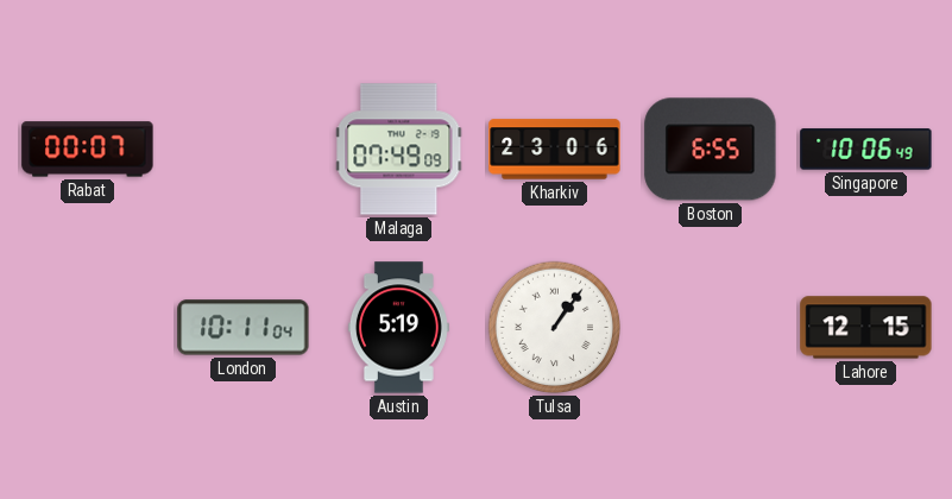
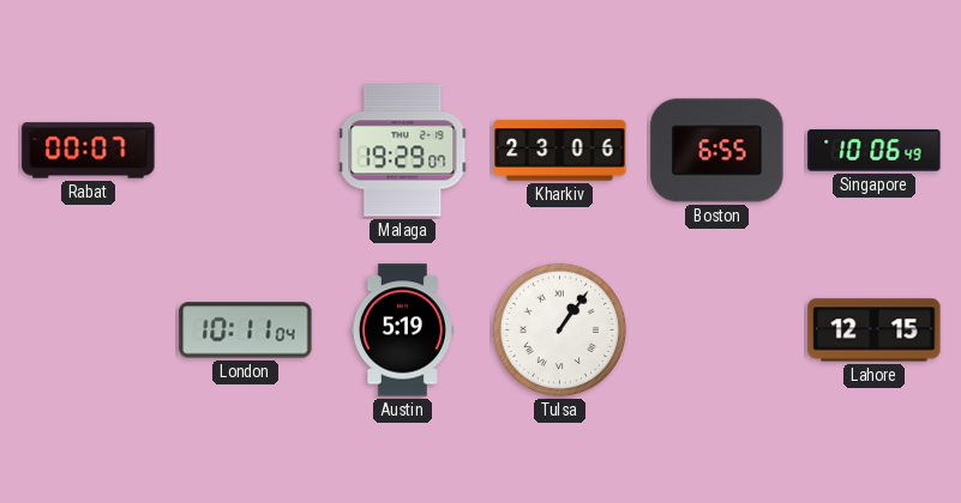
Malaga: 07:49 -> 19:29
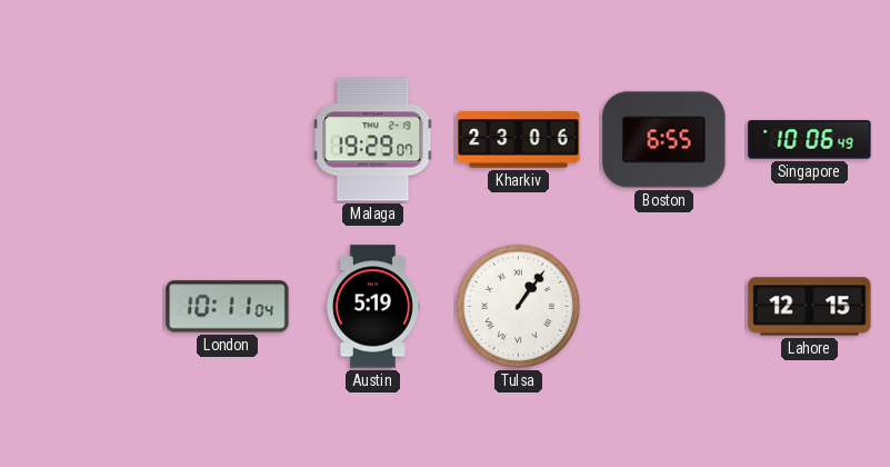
Rabat: 00:07 -> none
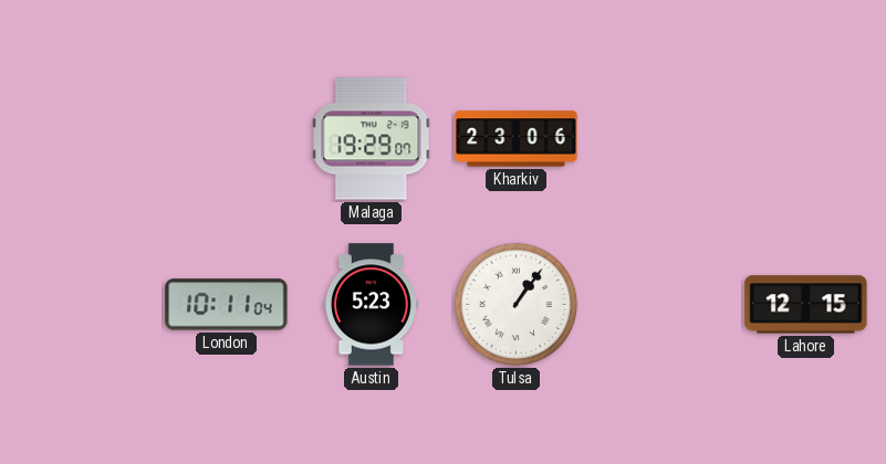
Boston: 6:55 -> none
Singapore: 10:06 -> none
Austin: 5:19 -> 5:23
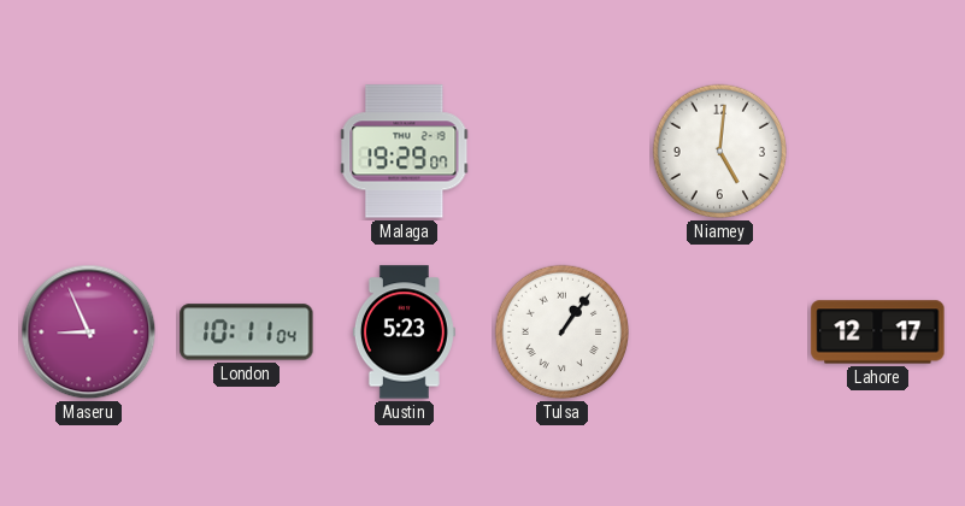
Kharkiv: 23:06 -> none
Niamey: none -> 5:01
Maseru: none -> 8:56
Lahore: 12:15 -> 12:17
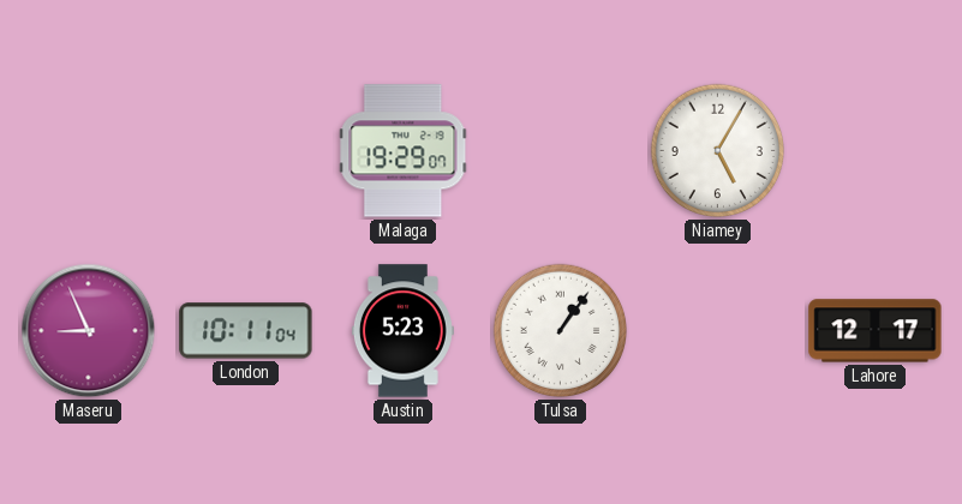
Niamey: 5:01 -> 5:05
